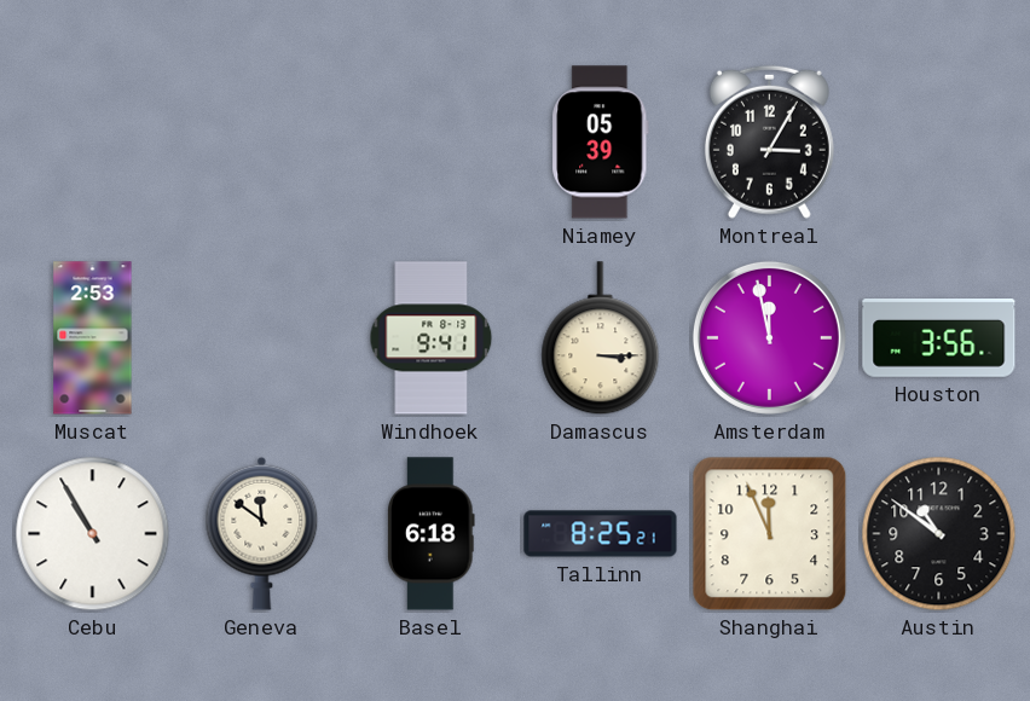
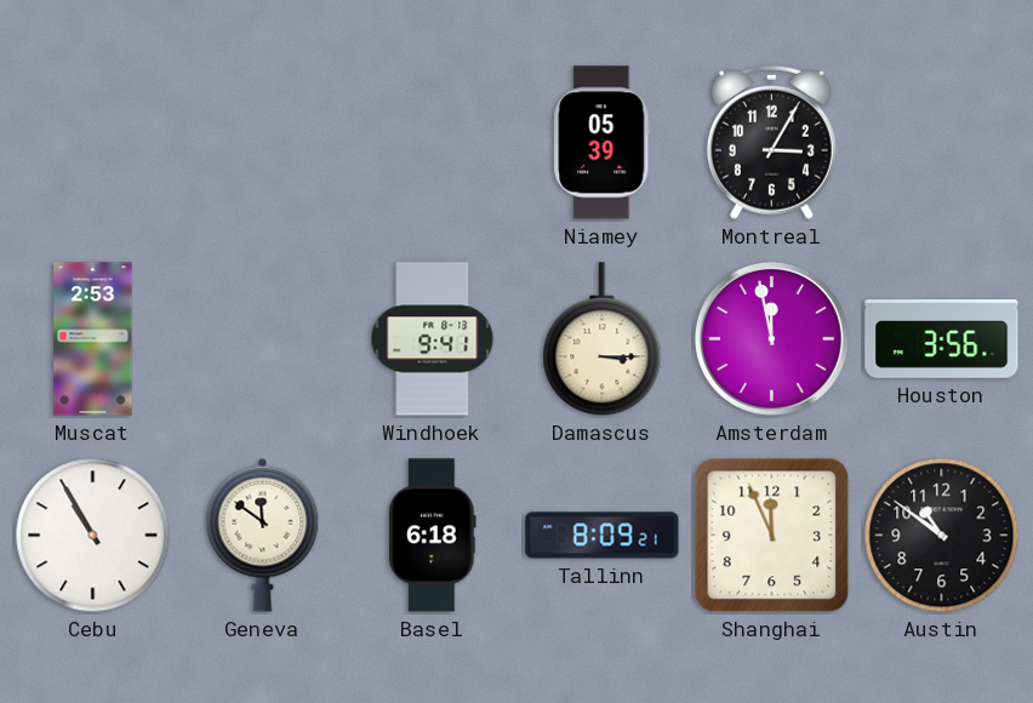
Tallinn: 8:25 -> 8:09
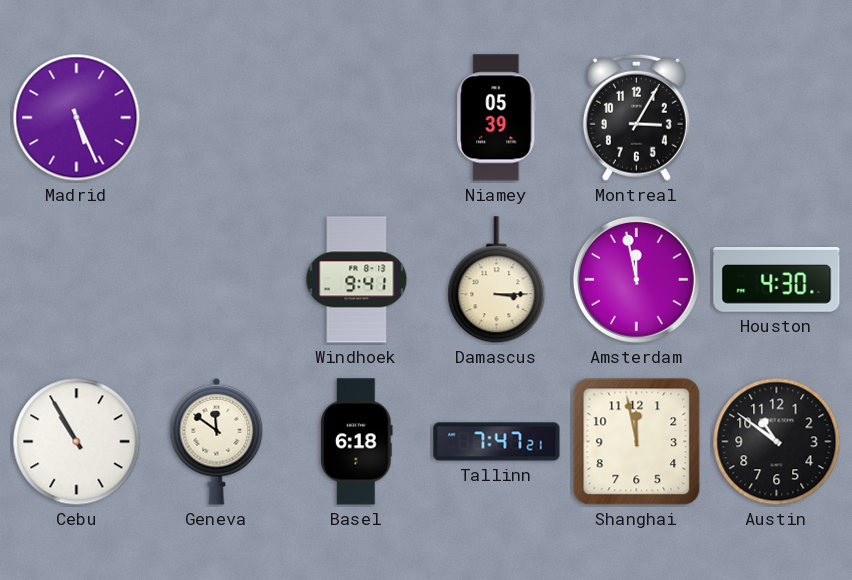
Madrid: none -> 5:26
Muscat: 2:53 -> none
Houston: 3:56 -> 4:30
Tallinn: 8:09 -> 7:47
Shanghai: 11:56 -> 11:58
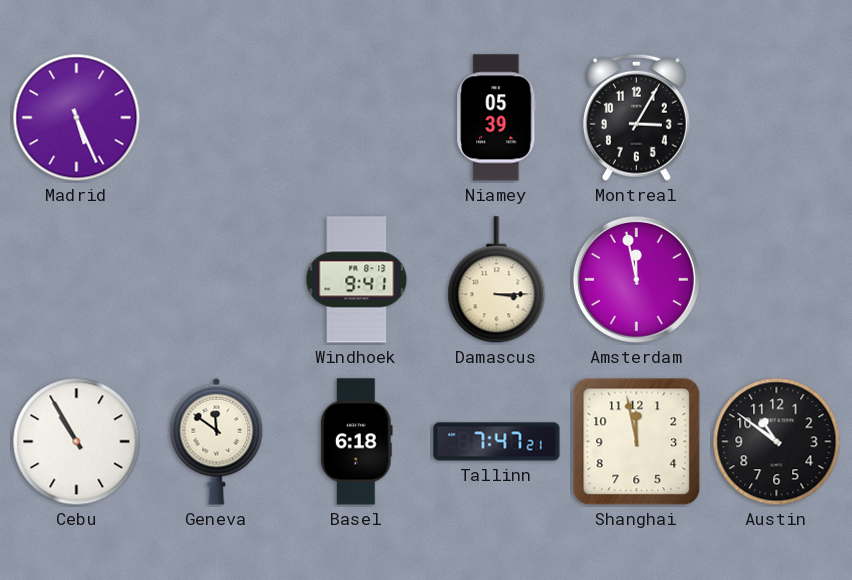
Houston: 4:30 -> none
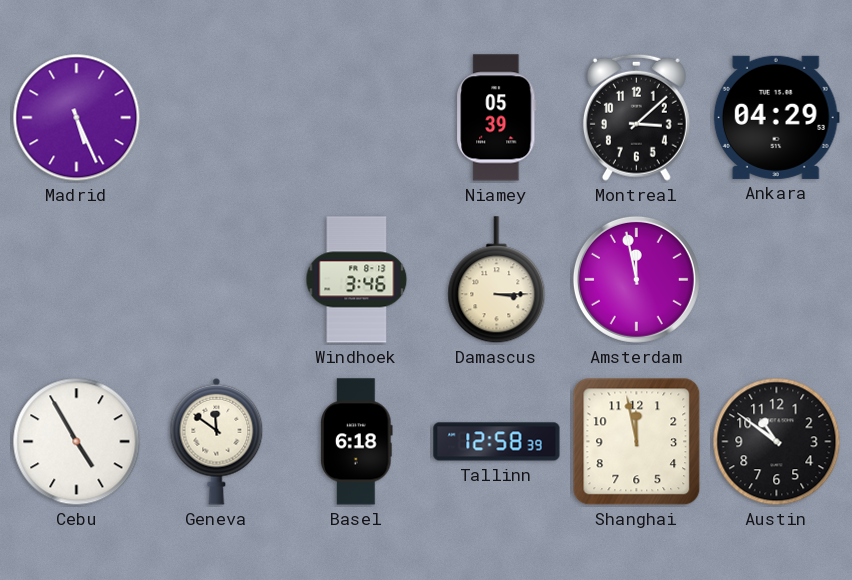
Montreal: 3:05 -> 3:08
Ankara: none -> 04:29
Windhoek: 9:41 -> 3:46
Cebu: 10:55 -> 4:55
Tallinn: 7:47 -> 12:58
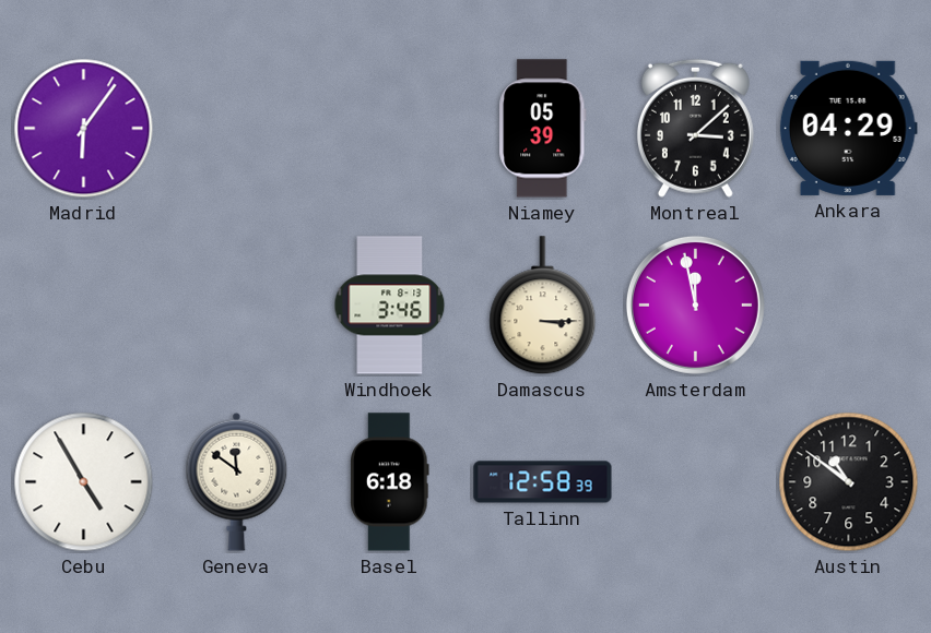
Madrid: 5:26 -> 6:06
Shanghai: 11:58 -> none
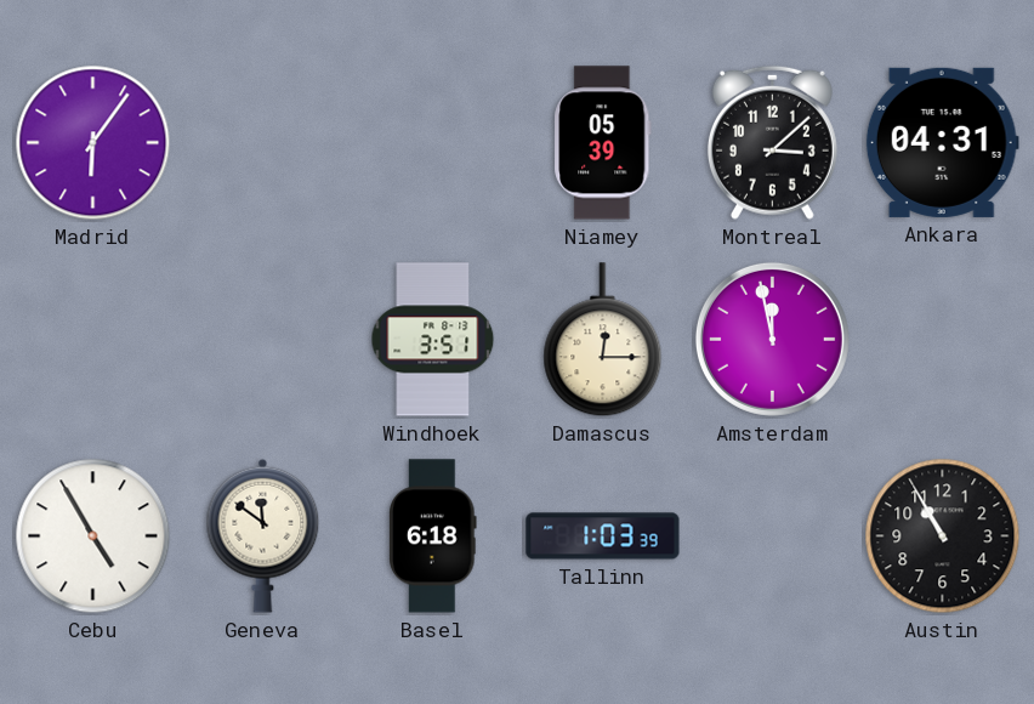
Ankara: 04:29 -> 04:31
Windhoek: 3:46 -> 3:51
Damascus: 3:15 -> 12:15
Tallinn: 12:58 -> 1:03
Austin: 10:51 -> 10:55
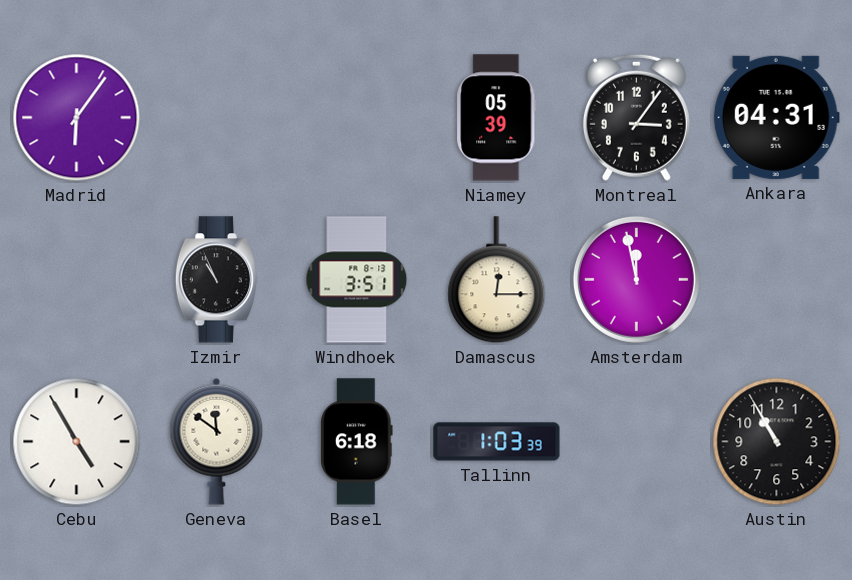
Montreal: 3:08 -> 3:06
Izmir: none -> 10:56
